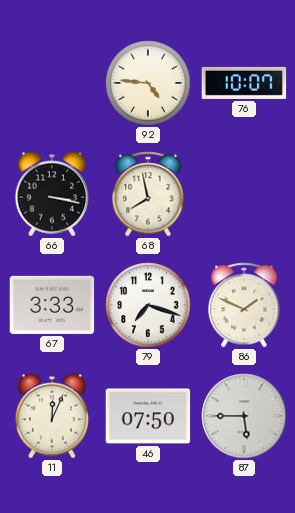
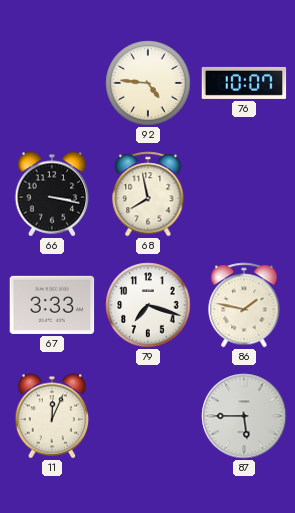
86: 1:49 -> 1:47
46: 07:50 -> none
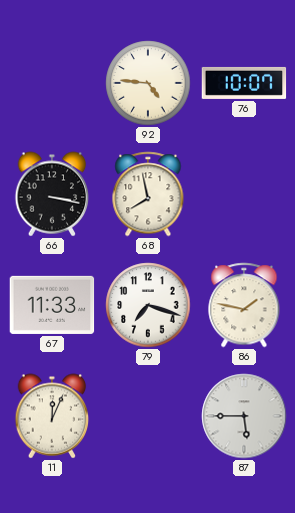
67: 3:33 -> 11:33
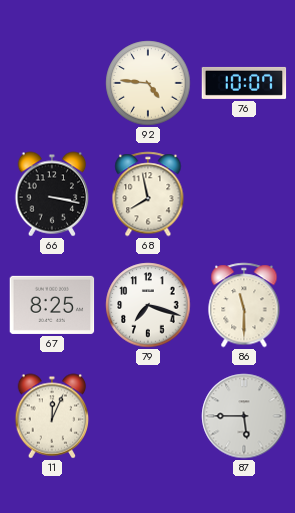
67: 11:33 -> 8:25
86: 1:47 -> 11:30
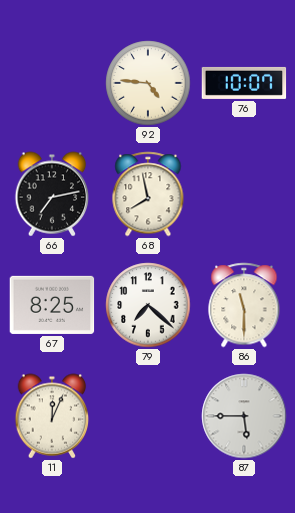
66: 3:17 -> 7:13
79: 7:18 -> 7:22
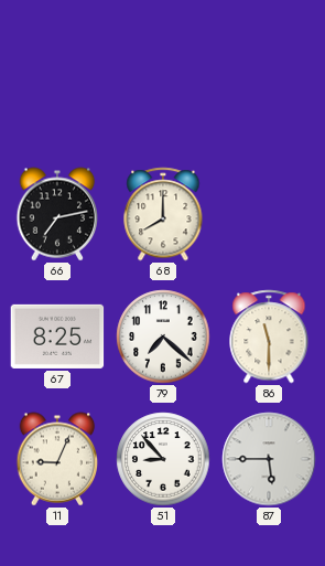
92: 4:46 -> none
76: 10:07 -> none
68: 7:58 -> 8:00
11: 12:04 -> 9:04
51: none -> 8:53
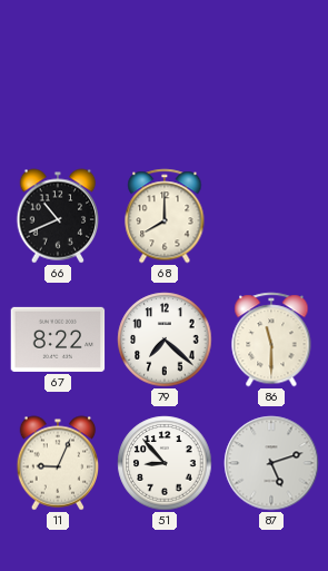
66: 7:13 -> 10:41
67: 8:25 -> 8:22
87: 5:45 -> 5:12
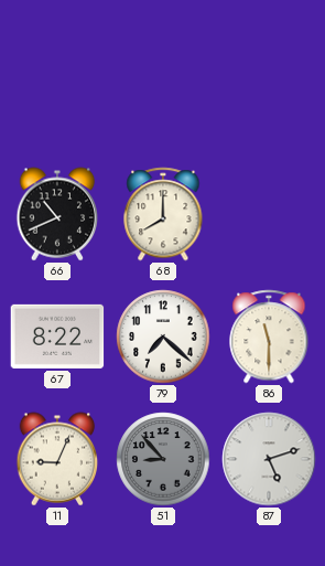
51 dial: white -> grey
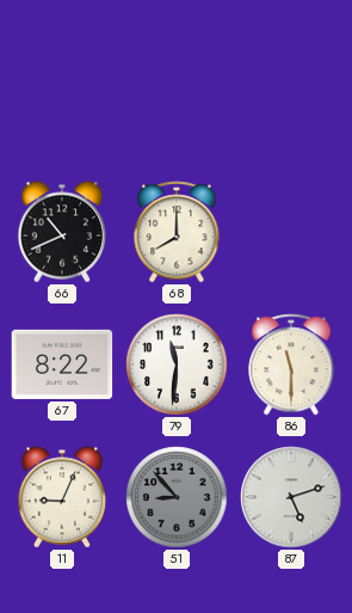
79: 7:22 -> 11:31
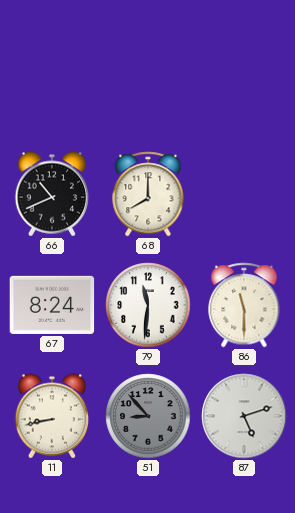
67: 8:22 -> 8:24
11: 9:04 -> 8:43
